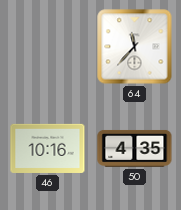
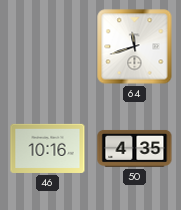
64: 11:37 -> 11:42
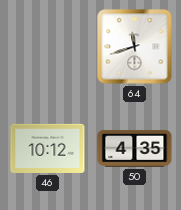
46: 10:16 -> 10:12
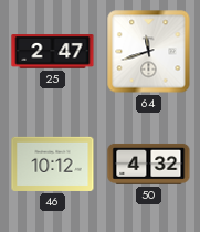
25: none -> 2:47
50: 4:35 -> 4:32
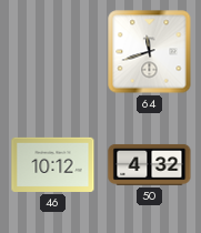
25: 2:47 -> none
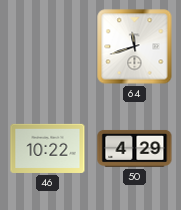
46: 10:12 -> 10:22
50: 4:32 -> 4:29
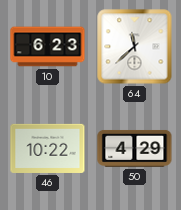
10: none -> 6:23
64: 11:42 -> 11:38
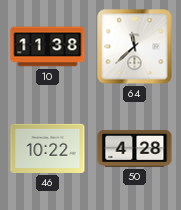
10: 6:23 -> 11:38
50: 4:29 -> 4:28
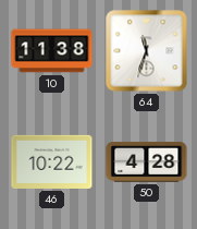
64: 11:38 -> 11:33
